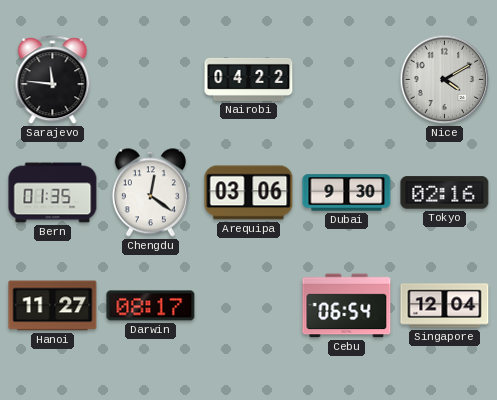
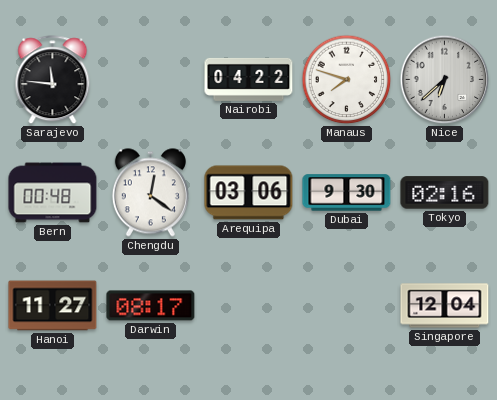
Manaus: none -> 7:48
Nice: 4:10 -> 6:38
Bern: 01:35 -> 00:48
Cebu: 06:54 -> none
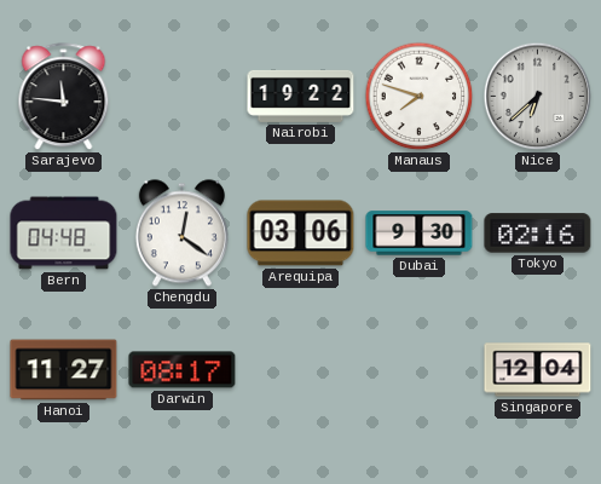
Nairobi: 04:22 -> 19:22
Bern: 00:48 -> 04:48
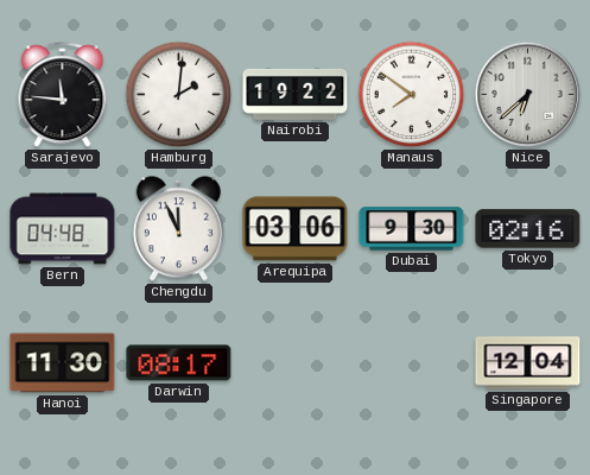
Hamburg: none -> 2:01
Manaus: 7:48 -> 7:51
Chengdu: 12:21 -> 11:56
Hanoi: 11:27 -> 11:30
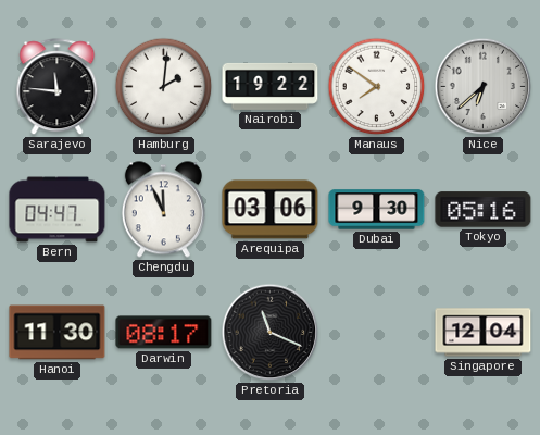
Bern: 04:48 -> 04:47
Tokyo: 02:16 -> 05:16
Pretoria: none -> 11:19
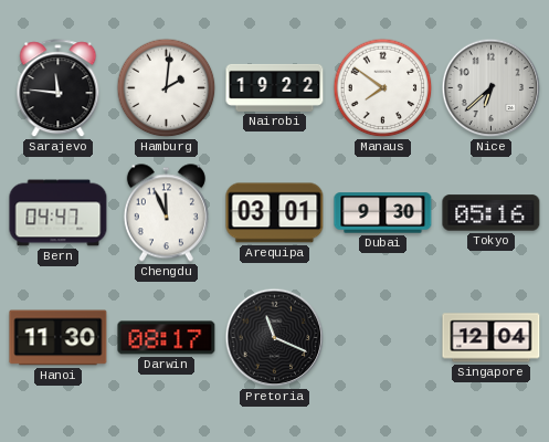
Arequipa: 03:06 -> 03:01
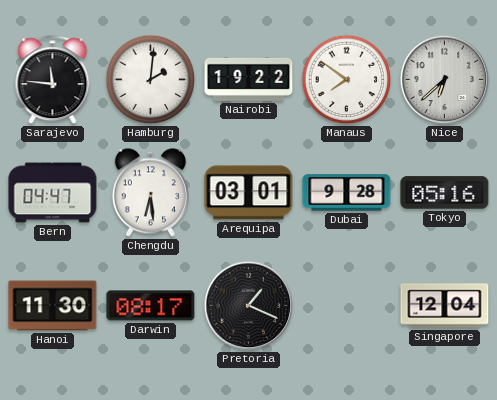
Chengdu: 11:56 -> 6:29
Dubai: 9:30 -> 9:28
Pretoria: 11:19 -> 1:19
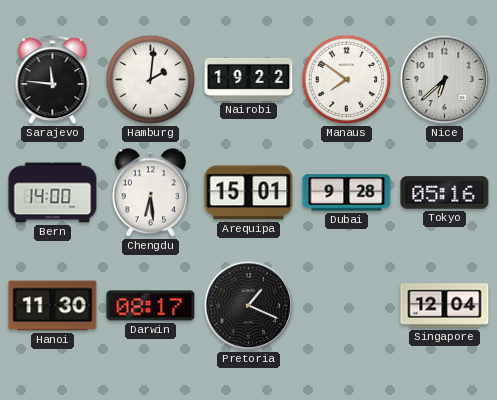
Bern: 04:47 -> 14:00
Arequipa: 03:01 -> 15:01
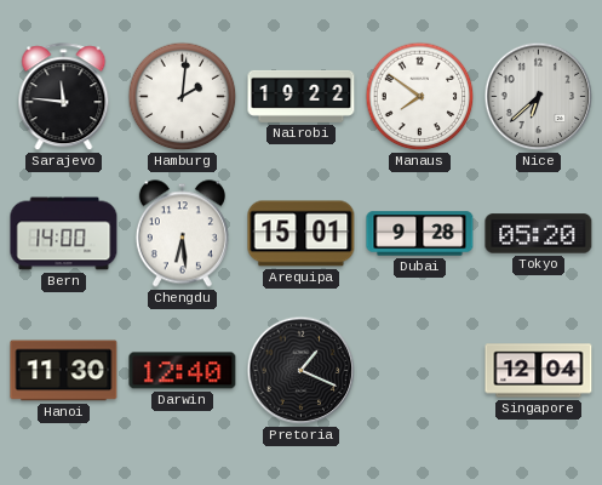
Tokyo: 05:16 -> 05:20
Darwin: 08:17 -> 12:40
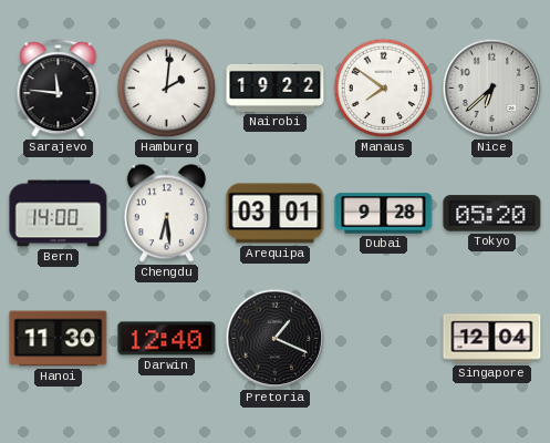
Arequipa: 15:01 -> 03:01
